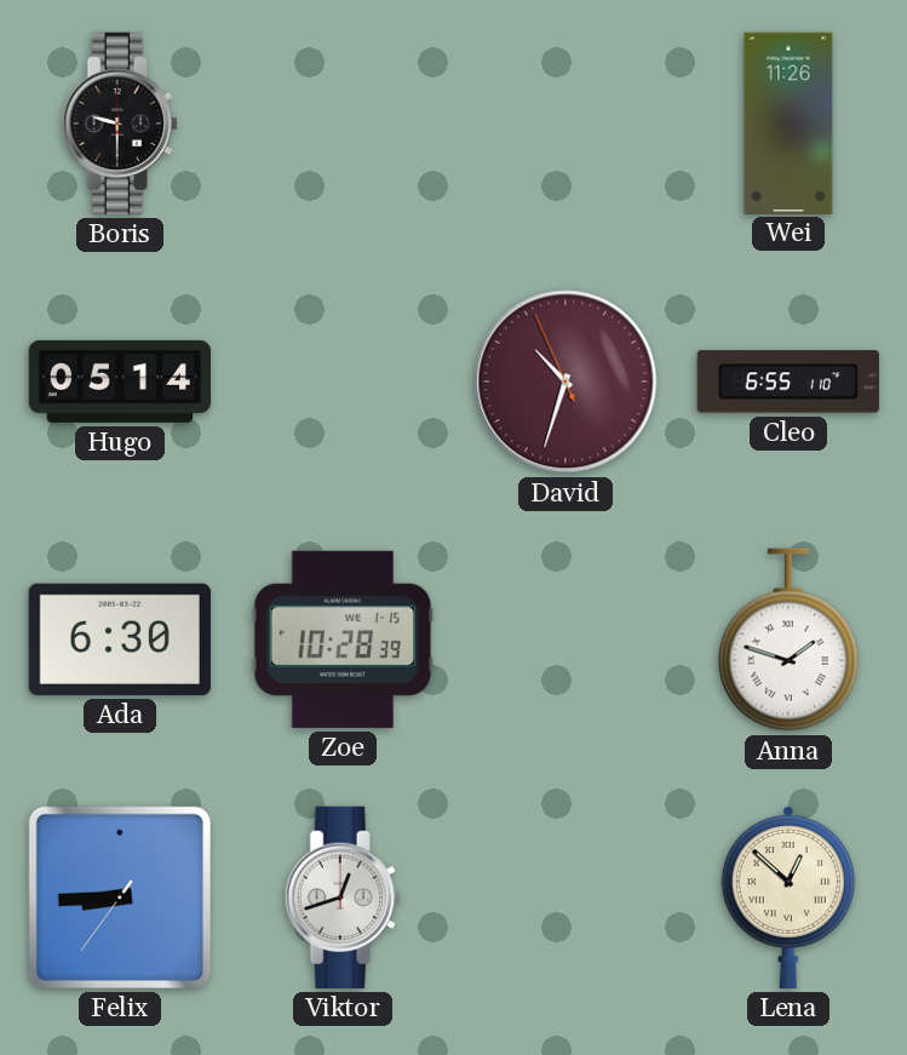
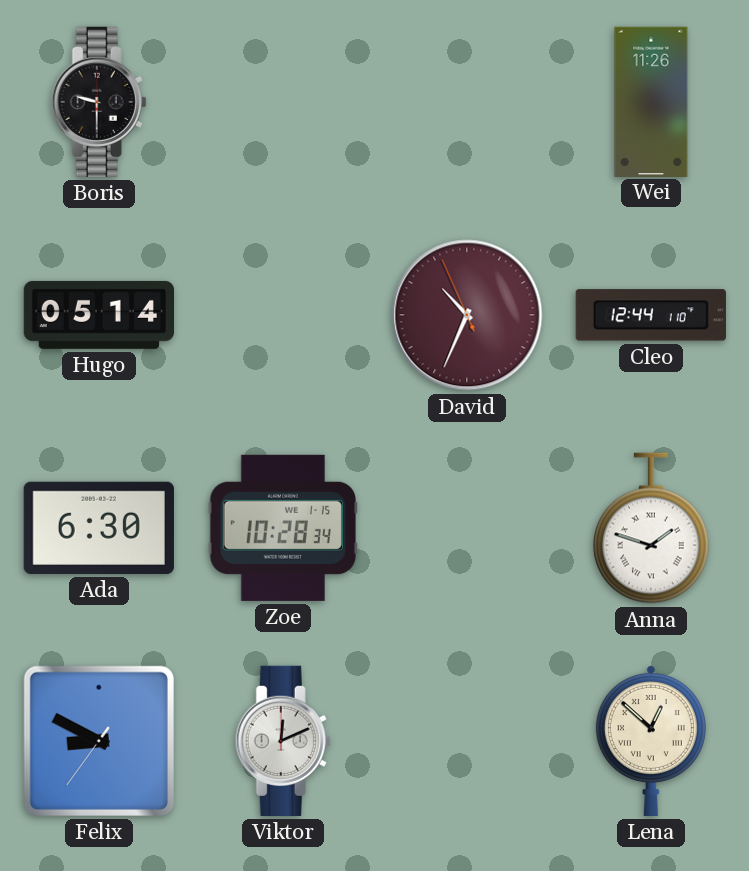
David: 10:32 -> 10:33
Cleo: 6:55 -> 12:44
Zoe: 10:28:39 -> 10:28:34
Felix: 8:44 -> 8:49
Viktor: 12:42 -> 12:11
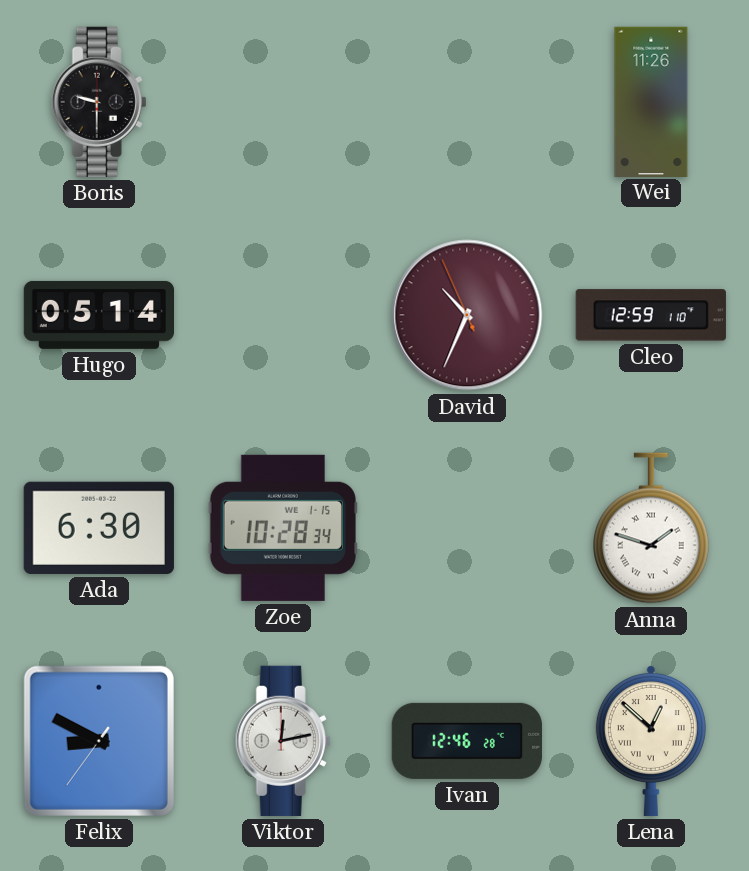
Cleo: 12:44 -> 12:59
Viktor: 12:11 -> 12:13
Ivan: none -> 12:46
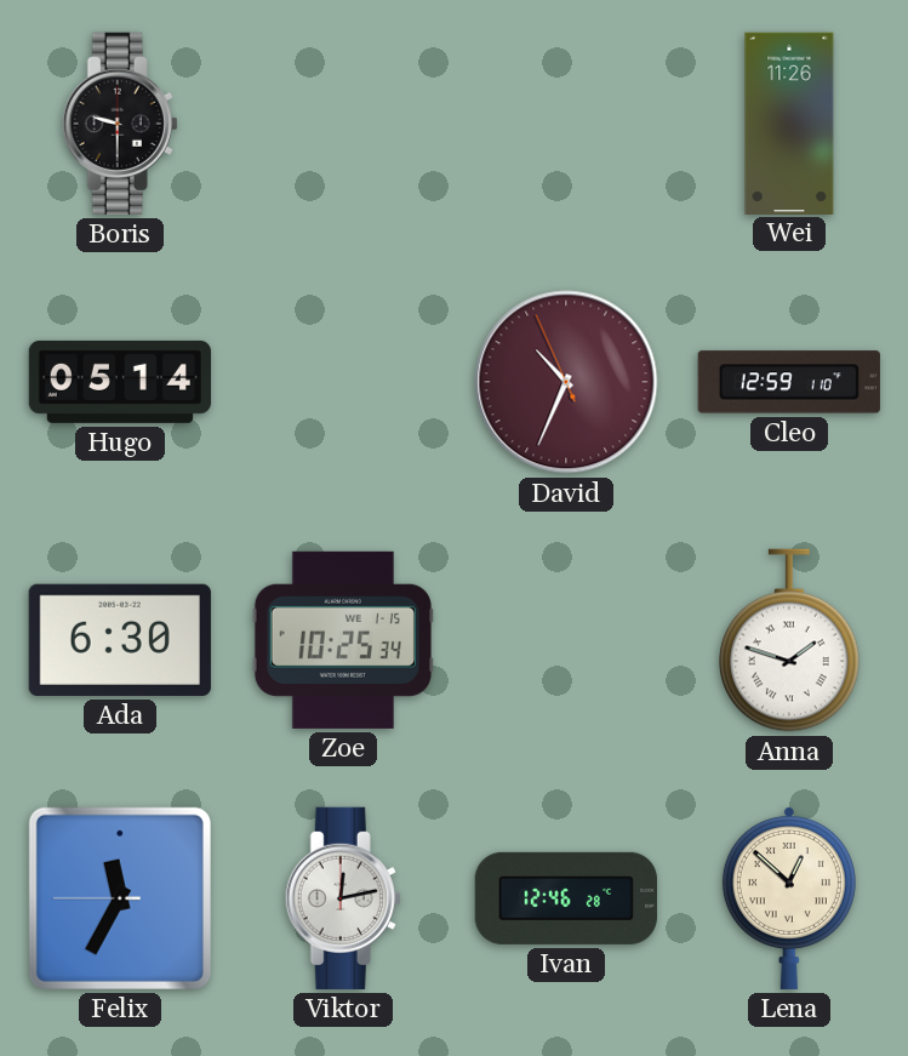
Zoe: 10:28 -> 10:25
Felix: 8:49 -> 11:34
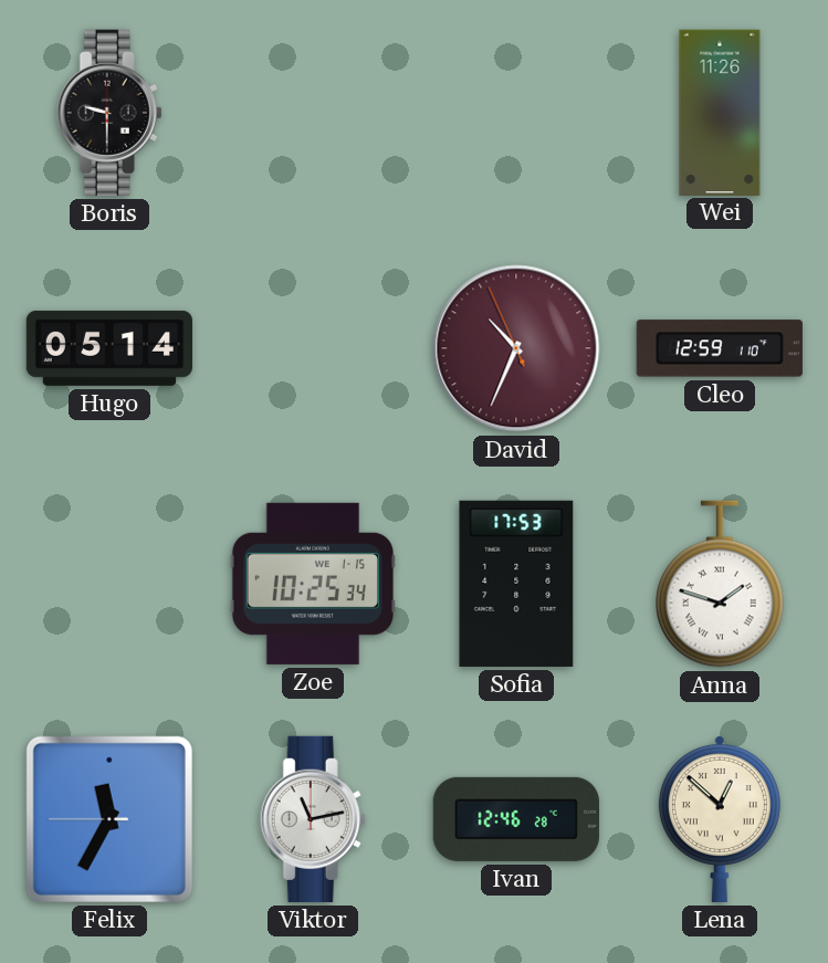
Ada: 6:30 -> none
Sofia: none -> 17:53
Viktor: 12:13 -> 11:13
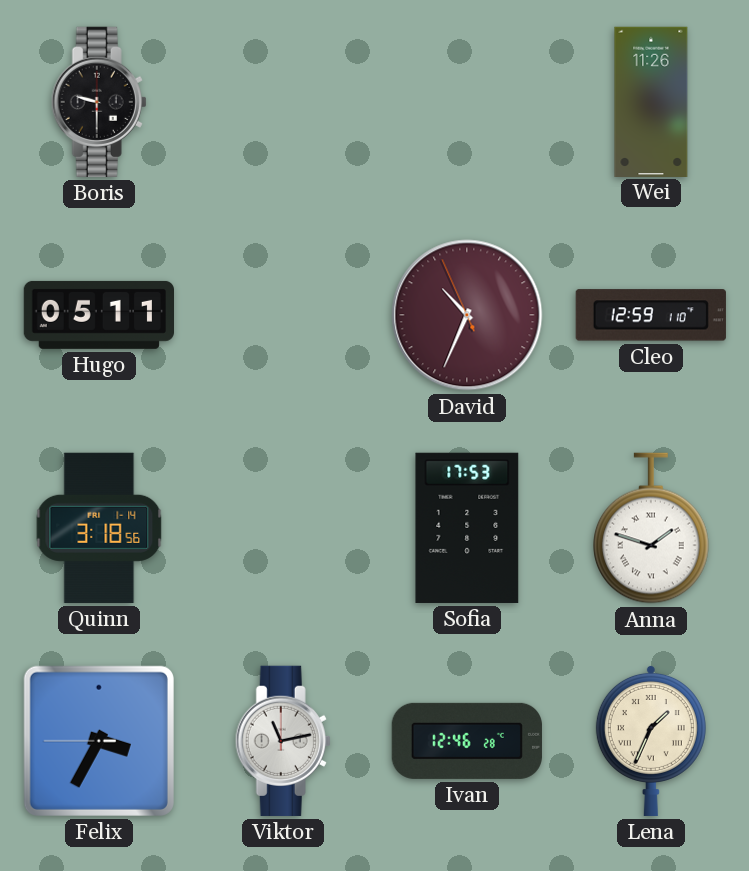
Hugo: 05:14 -> 05:11
Quinn: none -> 3:18
Zoe: 10:25 -> none
Felix: 11:34 -> 3:34
Lena: 12:52 -> 1:34
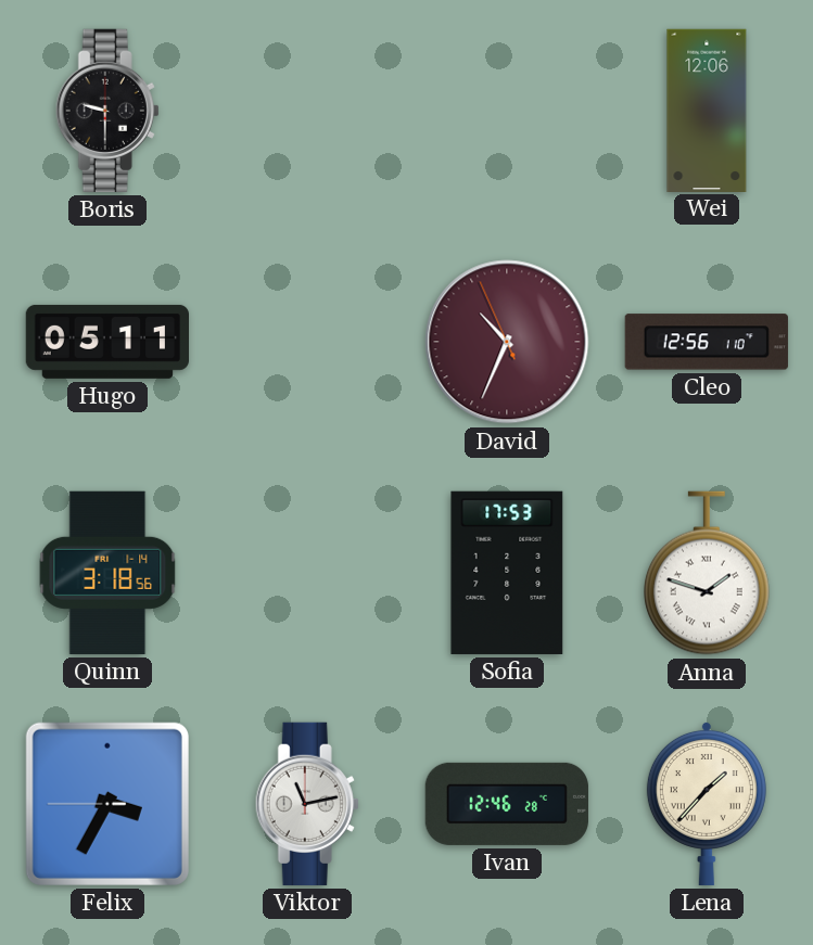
Wei: 11:26 -> 12:06
Cleo: 12:59 -> 12:56
Lena: 1:34 -> 1:37
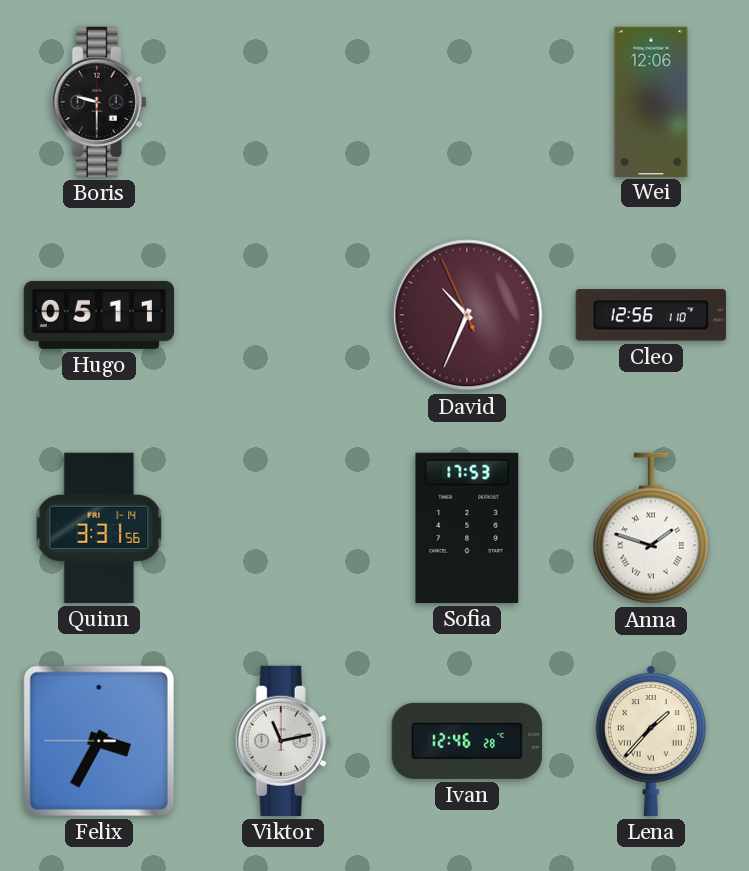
Quinn: 3:18 -> 3:31
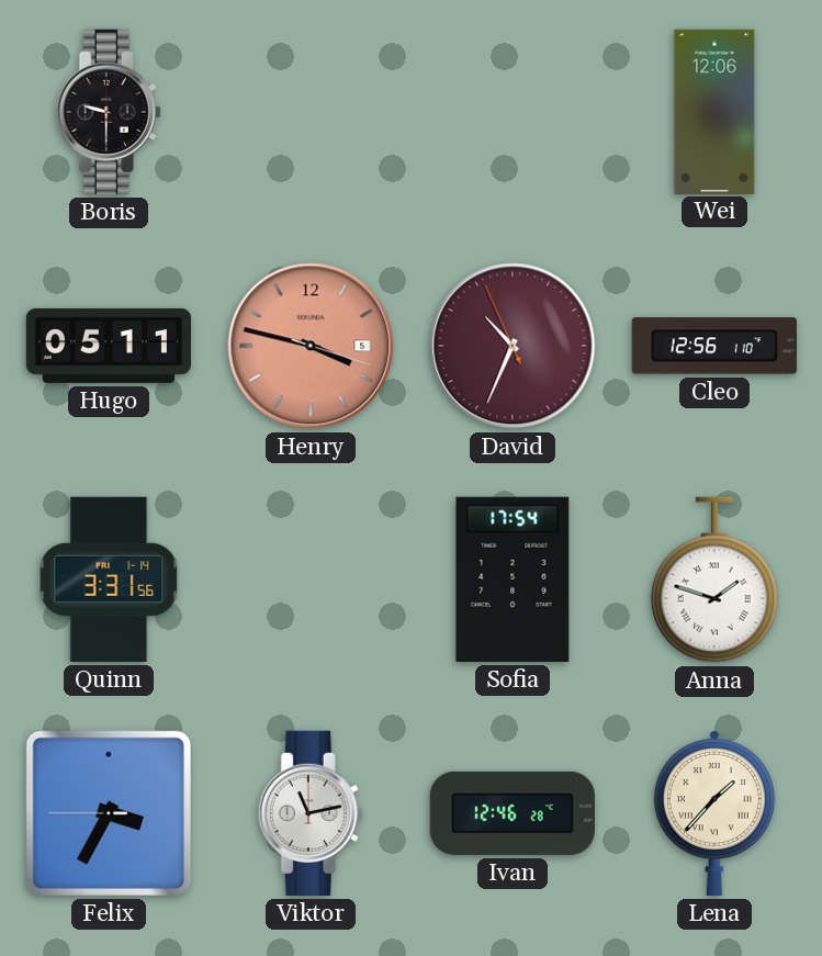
Henry: none -> 3:47
Sofia: 17:53 -> 17:54
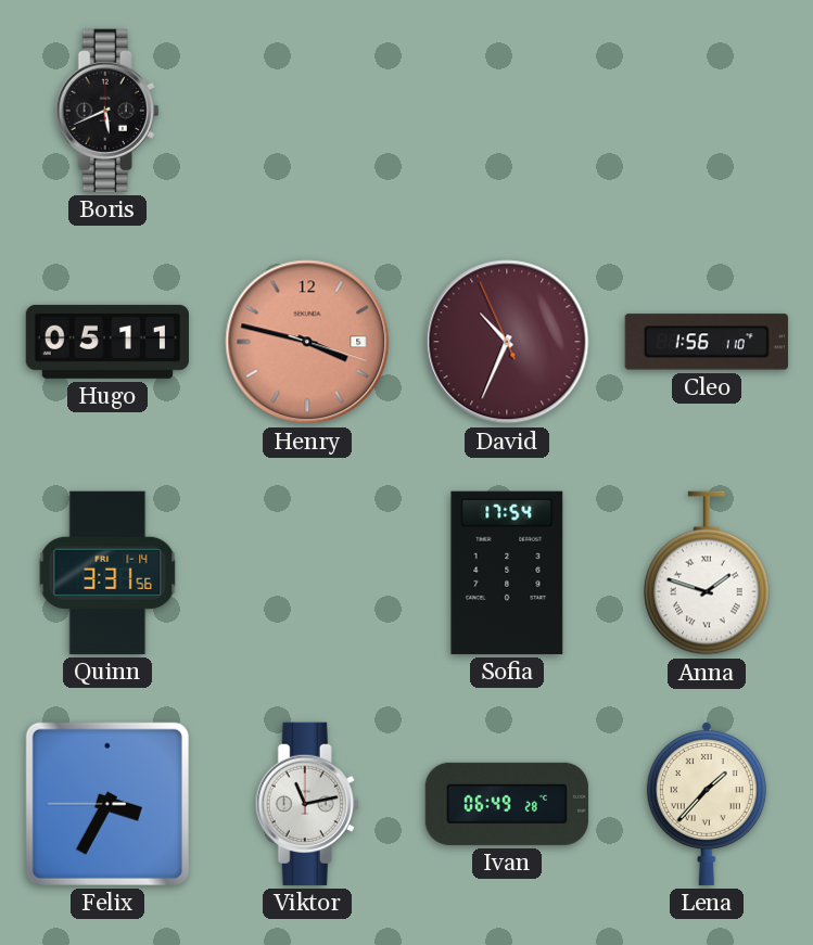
Boris: 9:30 -> 5:41
Wei: 12:06 -> none
Cleo: 12:56 -> 1:56
Ivan: 12:46 -> 06:49
